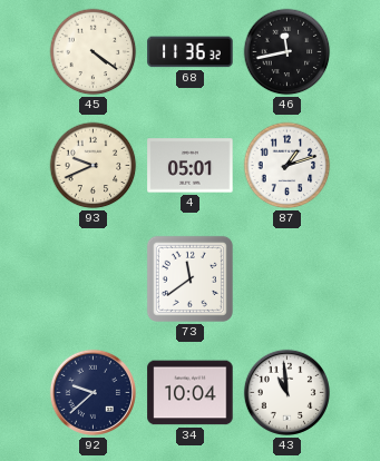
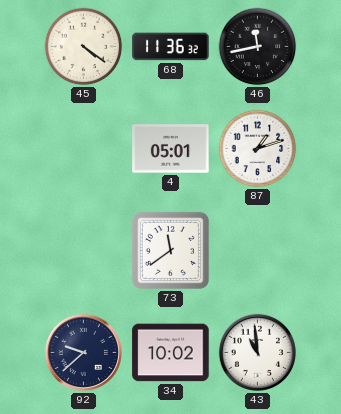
93: 9:41 -> none
34: 10:04 -> 10:02
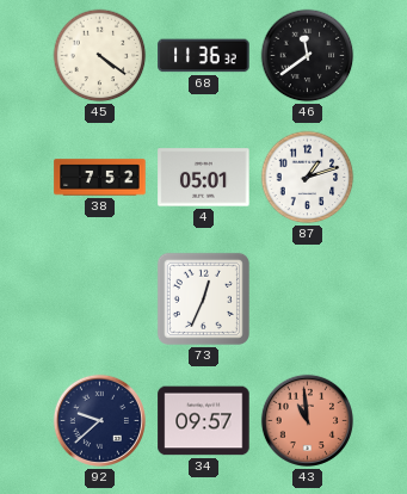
46: 11:43 -> 11:39
38: none -> 7:52
73: 11:39 -> 12:34
34: 10:02 -> 09:57
43 dial: white -> salmon
